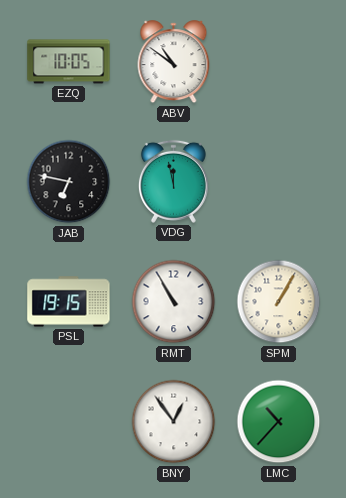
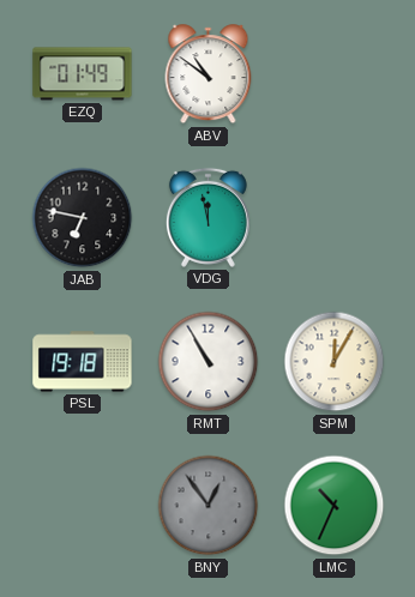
EZQ: 10:05 -> 01:49
PSL: 19:15 -> 19:18
SPM: 1:05 -> 12:05
BNY dial: white -> grey
LMC: 10:37 -> 10:34
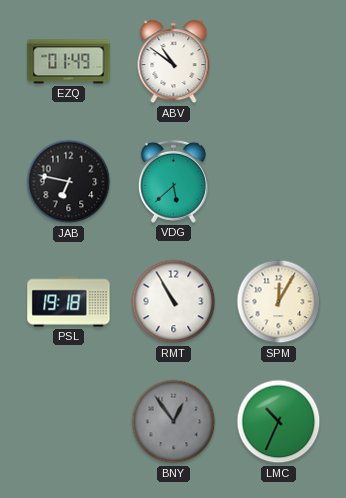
VDG: 11:58 -> 5:38
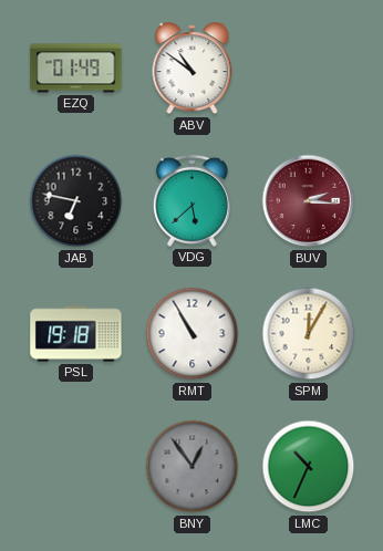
BUV: none -> 2:16
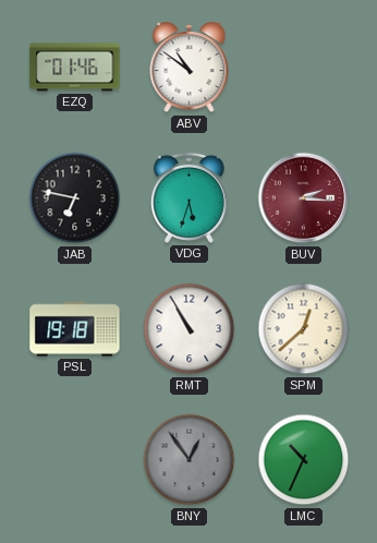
EZQ: 01:49 -> 01:46
VDG: 5:38 -> 5:33
SPM: 12:05 -> 12:38
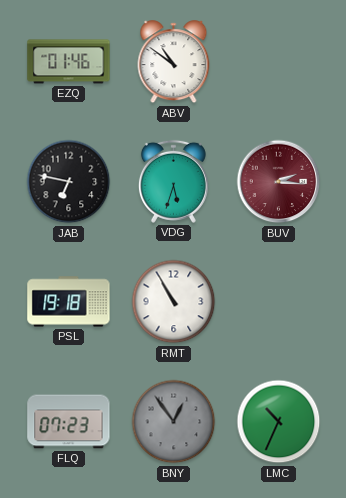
SPM: 12:38 -> none
FLQ: none -> 07:23
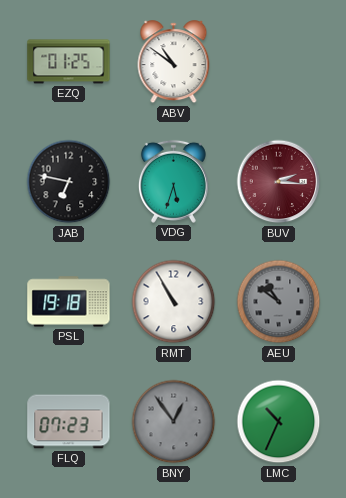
EZQ: 01:46 -> 01:25
AEU: none -> 10:51
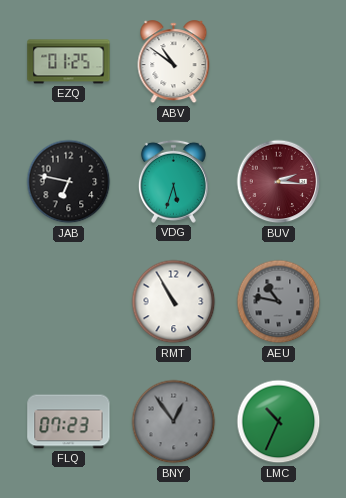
PSL: 19:18 -> none
AEU: 10:51 -> 10:47
